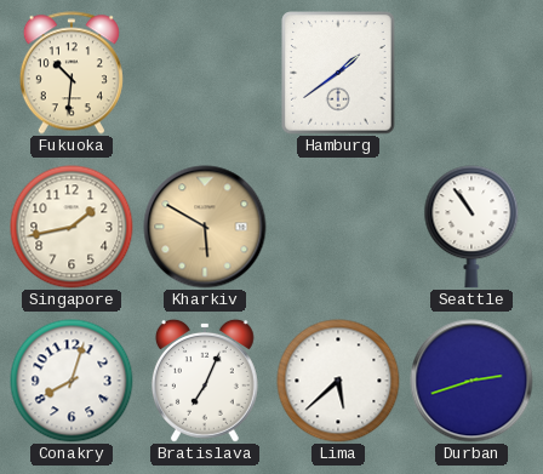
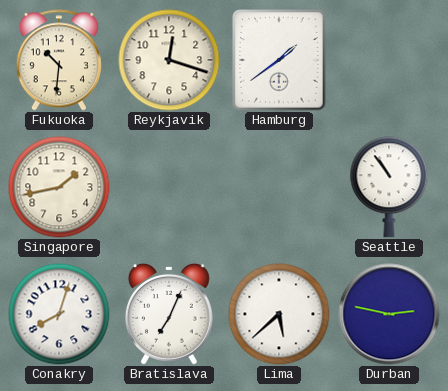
Reykjavik: none -> 12:18
Kharkiv: 5:50 -> none
Durban: 2:42 -> 2:47
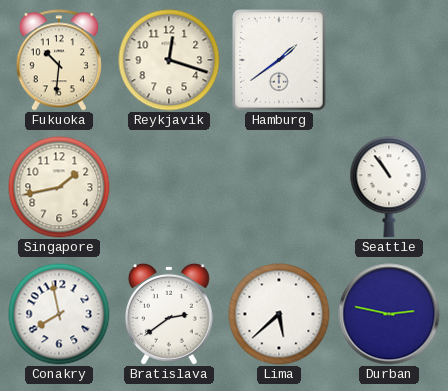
Conakry: 8:03 -> 7:58
Bratislava: 7:04 -> 2:39
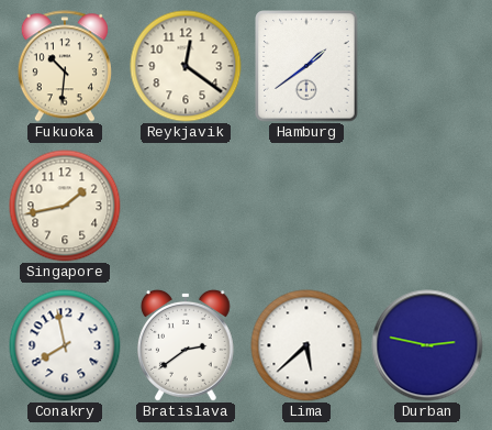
Reykjavik: 12:18 -> 12:21
Seattle: 10:54 -> none
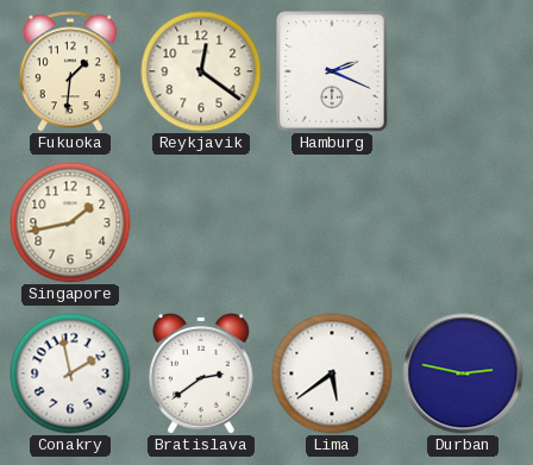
Fukuoka: 10:31 -> 1:31
Hamburg: 1:39 -> 2:19
Conakry: 7:58 -> 1:58
Lima: 5:38 -> 5:39
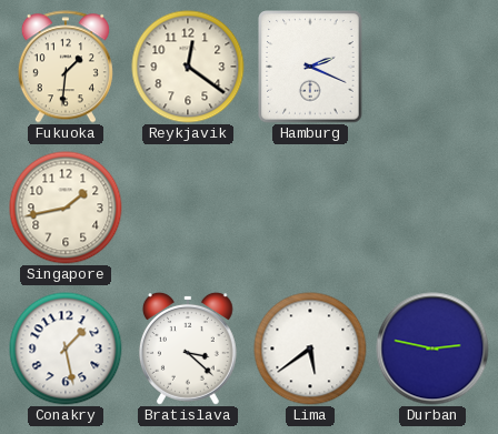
Conakry: 1:58 -> 1:28
Bratislava: 2:39 -> 3:22
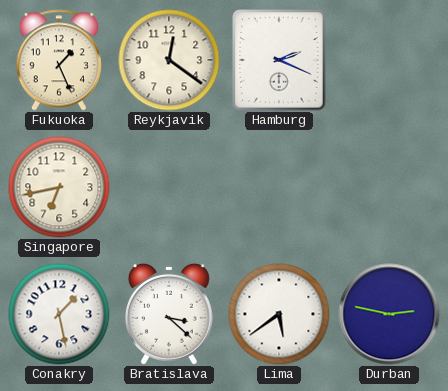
Fukuoka: 1:31 -> 1:26
Singapore: 1:43 -> 6:43
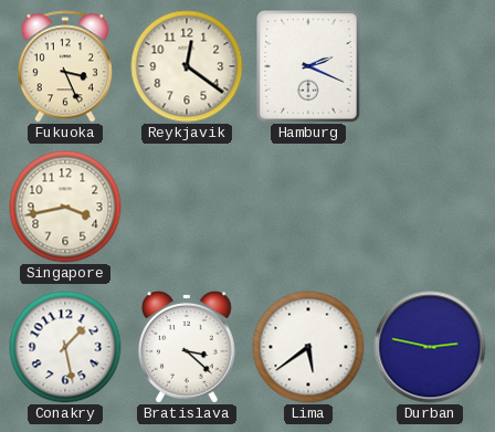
Fukuoka: 1:26 -> 3:26
Singapore: 6:43 -> 3:43
